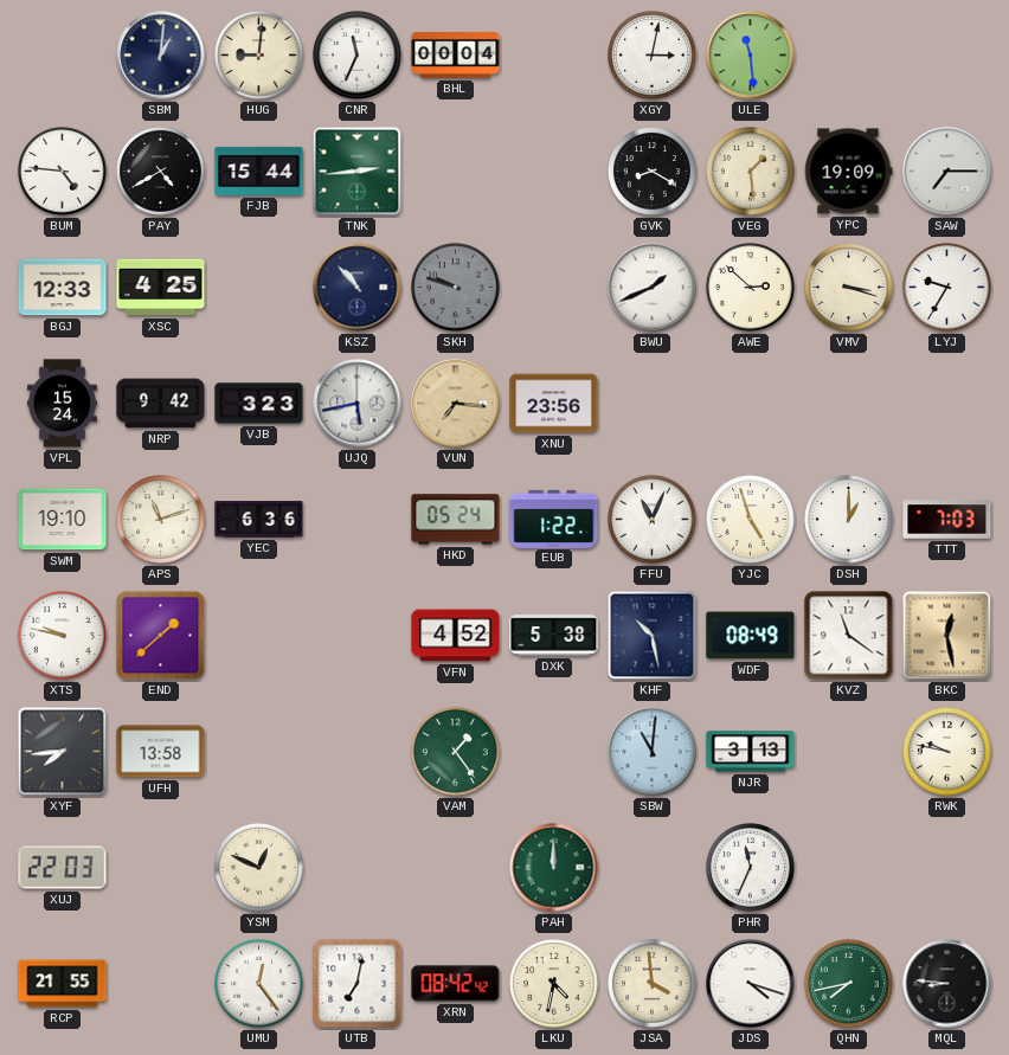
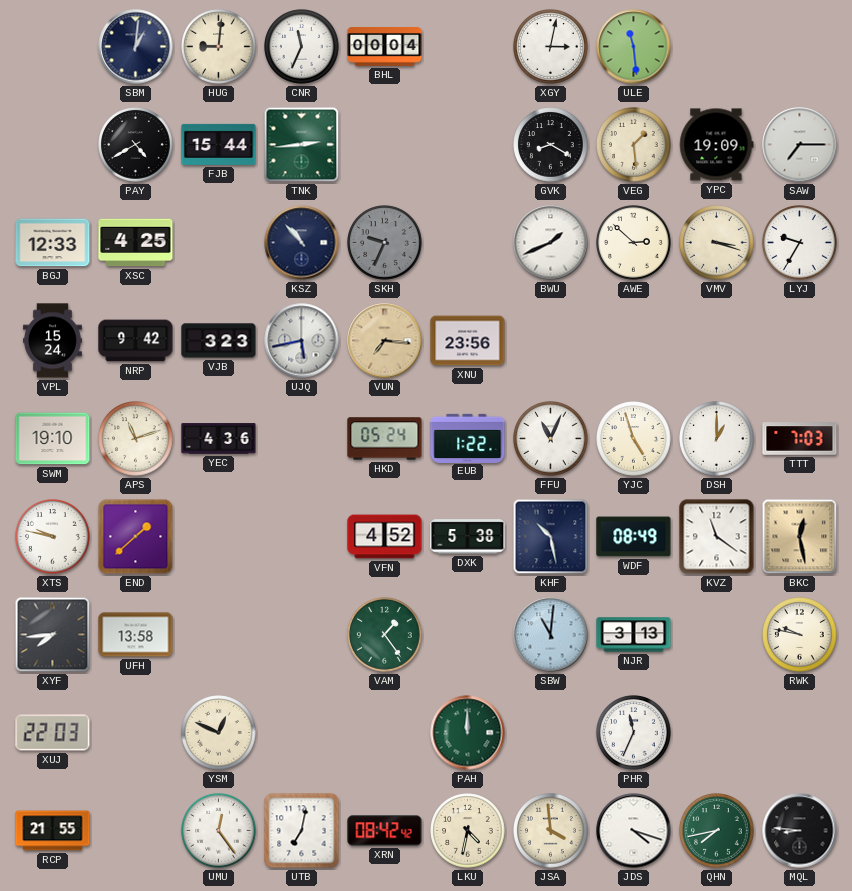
BUM: 4:46 -> none
SKH: 9:48 -> 9:34
YEC: 6:36 -> 4:36
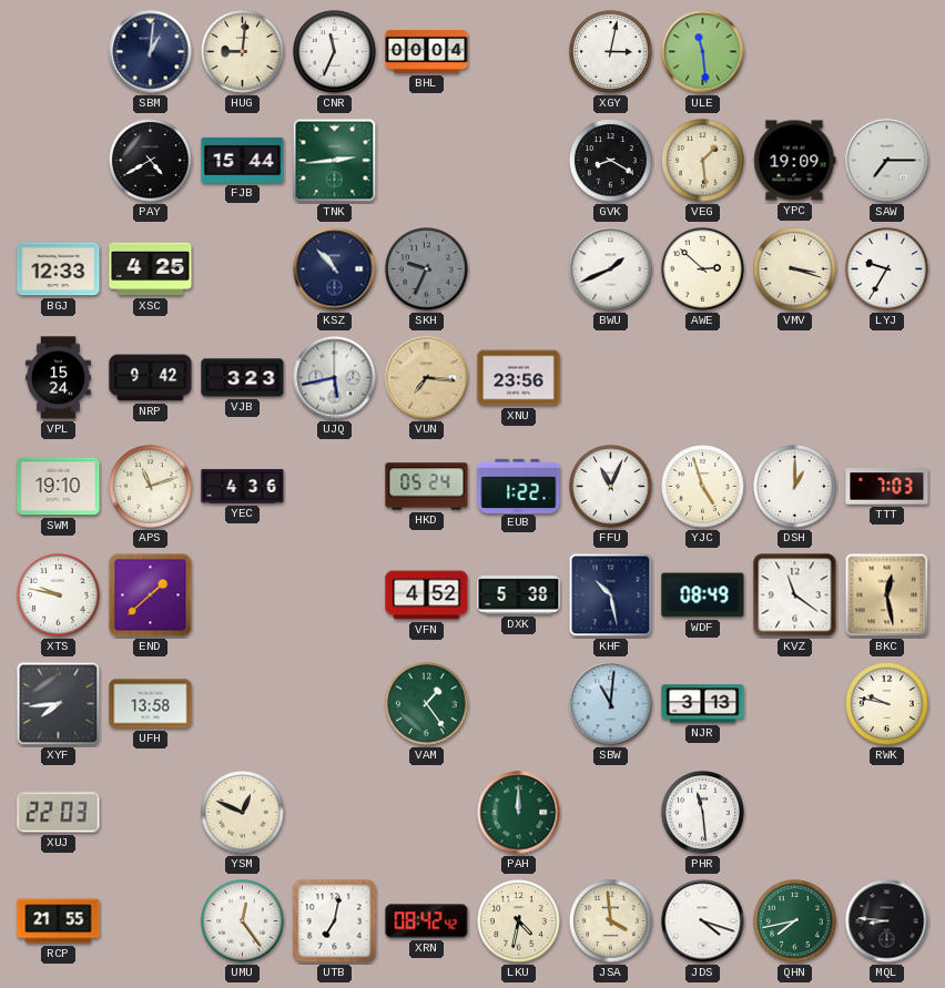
PHR: 11:34 -> 11:29
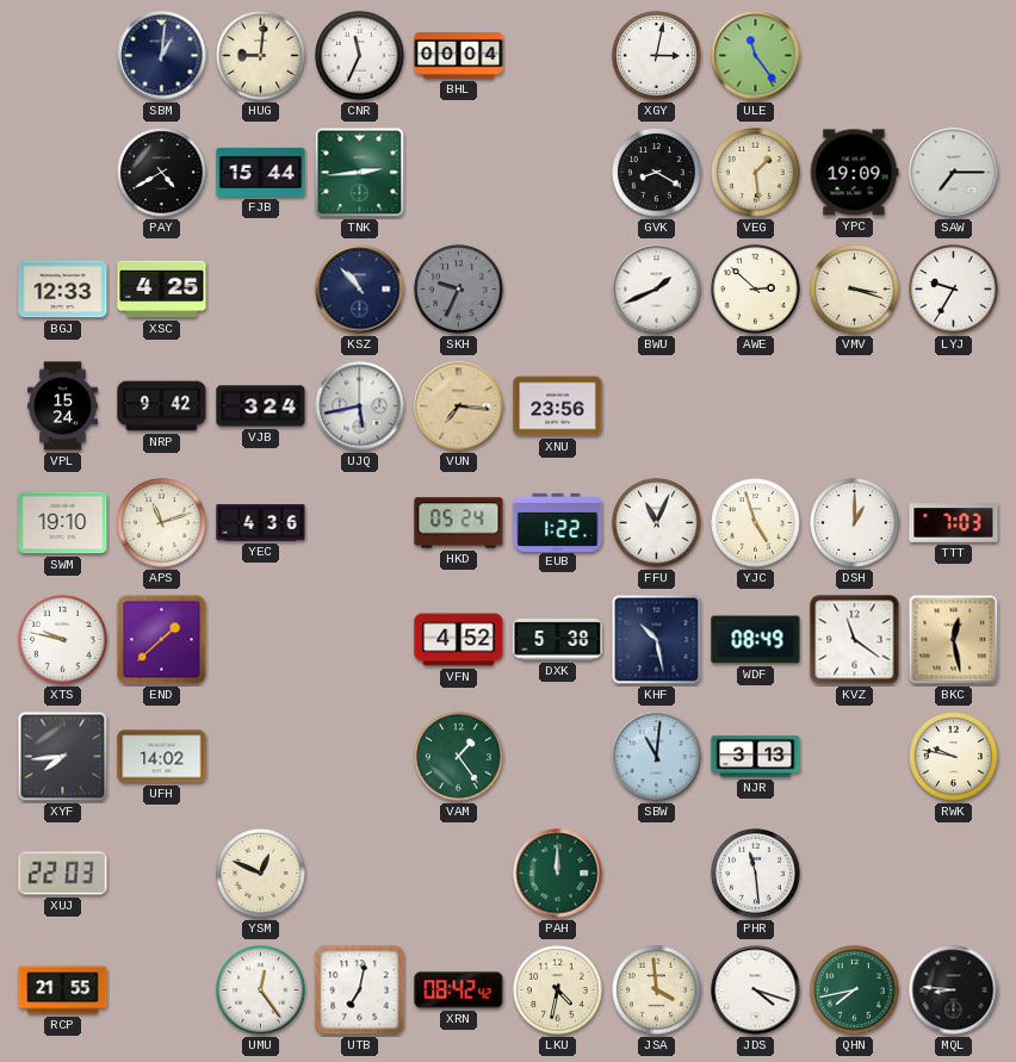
ULE: 11:29 -> 11:24
VJB: 3:23 -> 3:24
UFH: 13:58 -> 14:02
